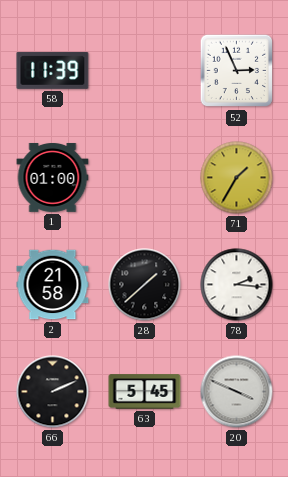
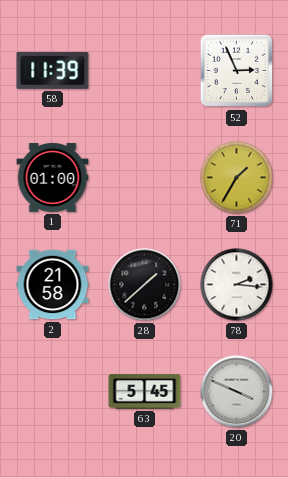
66: 2:11 -> none
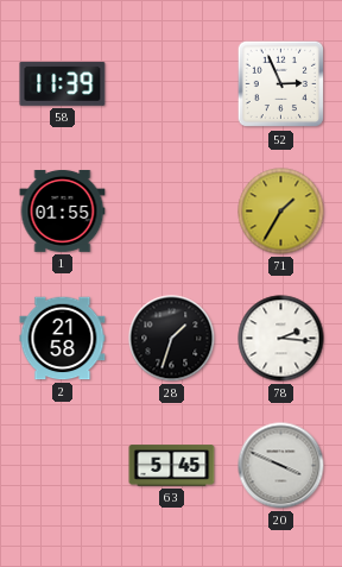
1: 01:00 -> 01:55
28: 1:38 -> 1:33
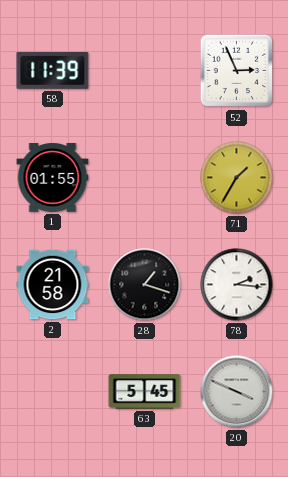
28: 1:33 -> 1:18
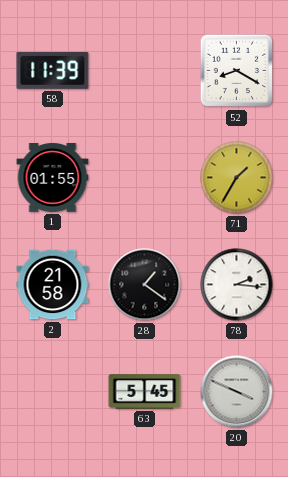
52: 2:56 -> 8:20
28: 1:18 -> 1:21
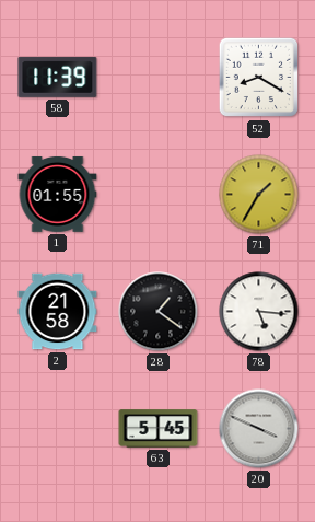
78: 2:16 -> 5:16
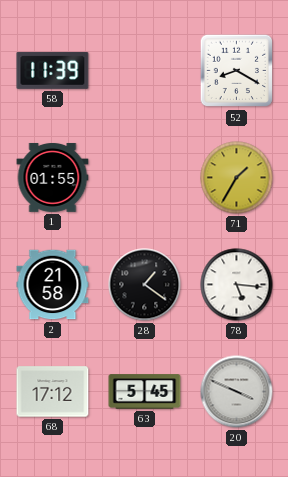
68: none -> 17:12
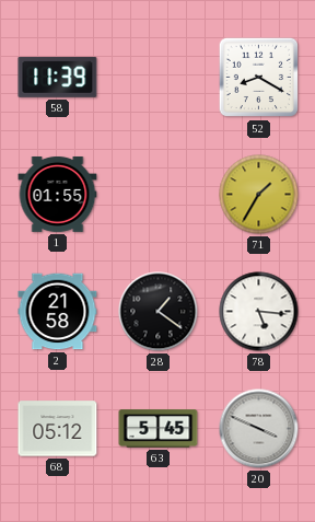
68: 17:12 -> 05:12
